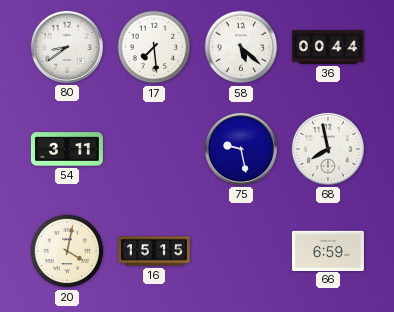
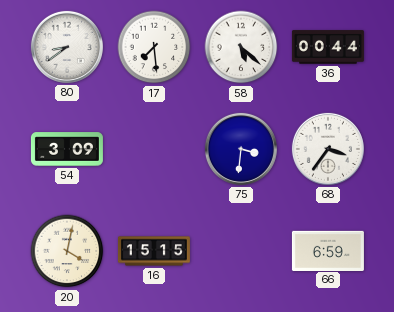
54: 3:11 -> 3:09
75: 9:28 -> 3:31
68: 7:58 -> 3:36
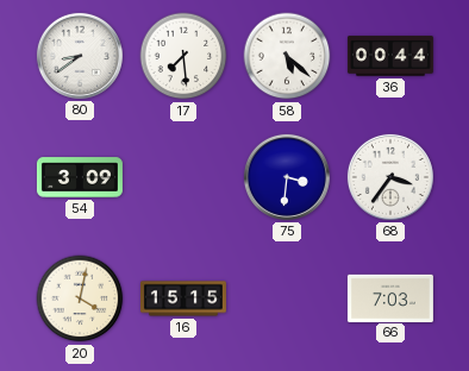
66: 6:59 -> 7:03
